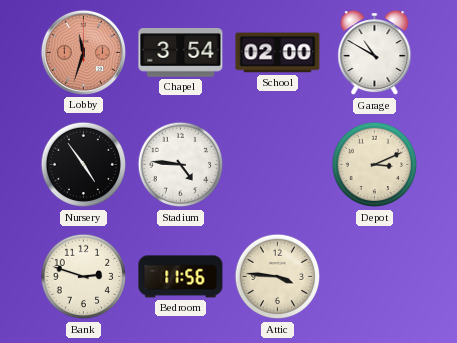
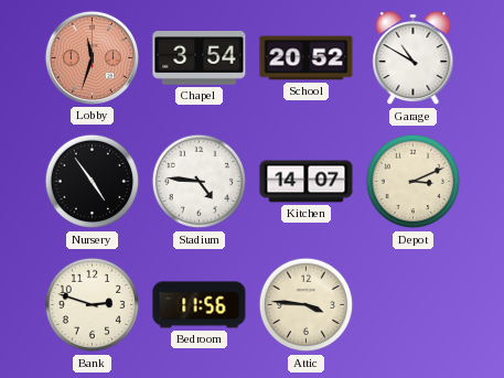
School: 02:00 -> 20:52
Kitchen: none -> 14:07
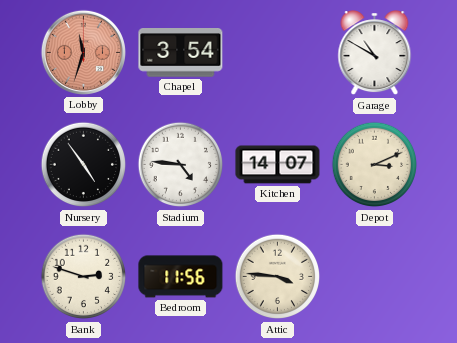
School: 20:52 -> none
